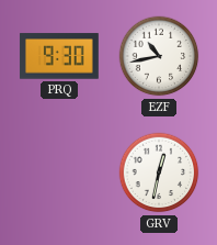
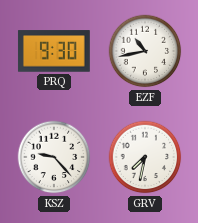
KSZ: none -> 9:23
GRV: 12:32 -> 7:32
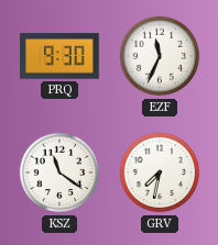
EZF: 10:43 -> 11:34
KSZ: 9:23 -> 11:21
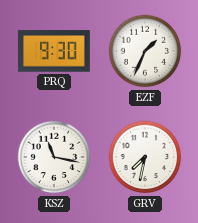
EZF: 11:34 -> 1:34
KSZ: 11:21 -> 11:17
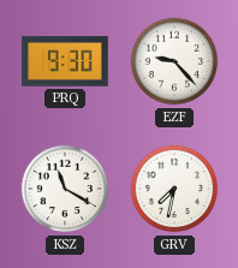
EZF: 1:34 -> 9:23
KSZ: 11:17 -> 11:20
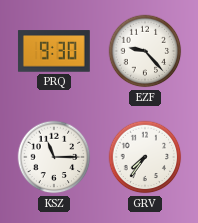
KSZ: 11:20 -> 11:15
GRV: 7:32 -> 7:36
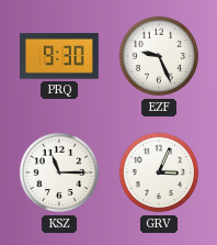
EZF: 9:23 -> 9:26
GRV: 7:36 -> 3:04
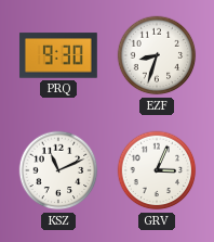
EZF: 9:26 -> 8:33
KSZ: 11:15 -> 11:11
